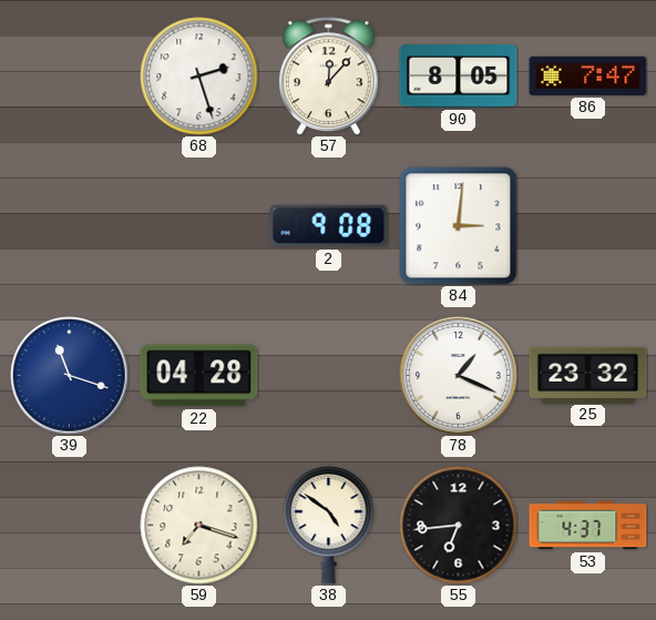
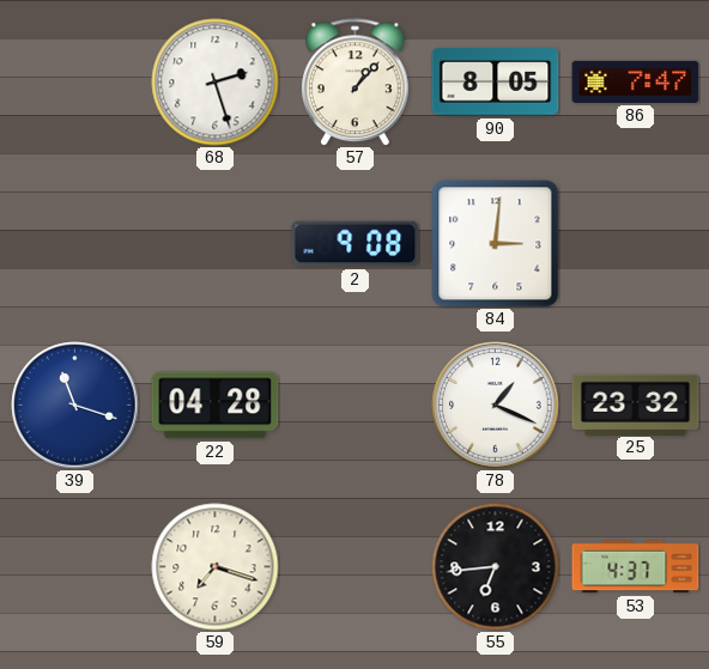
57: 12:07 -> 1:07
38: 4:51 -> none
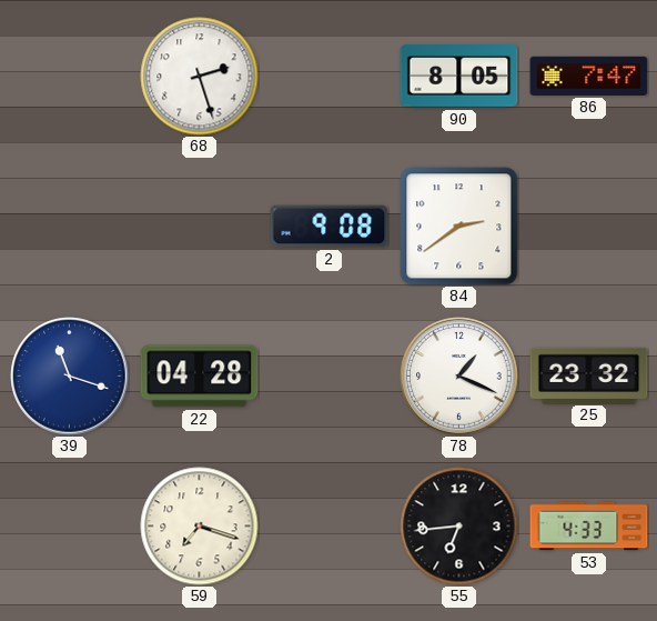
57: 1:07 -> none
84: 3:01 -> 2:39
53: 4:37 -> 4:33
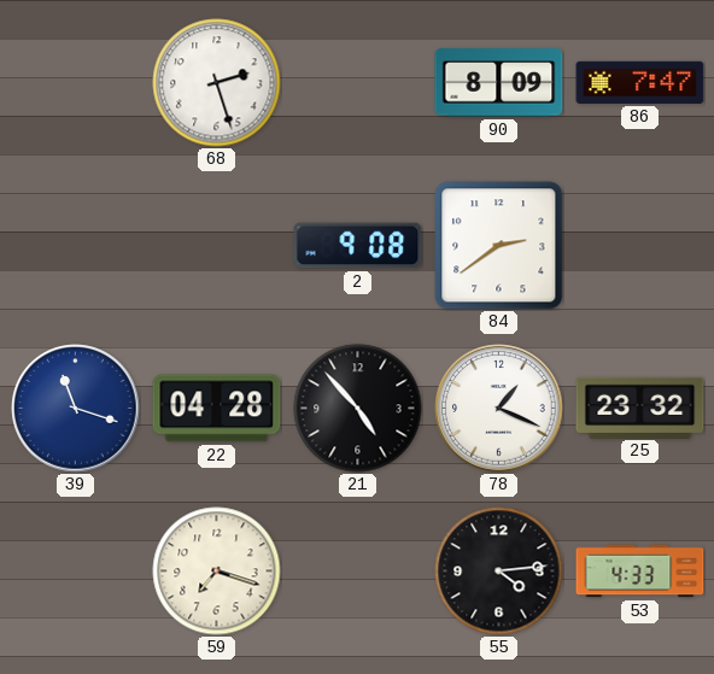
90: 8:05 -> 8:09
21: none -> 4:53
55: 6:44 -> 4:14
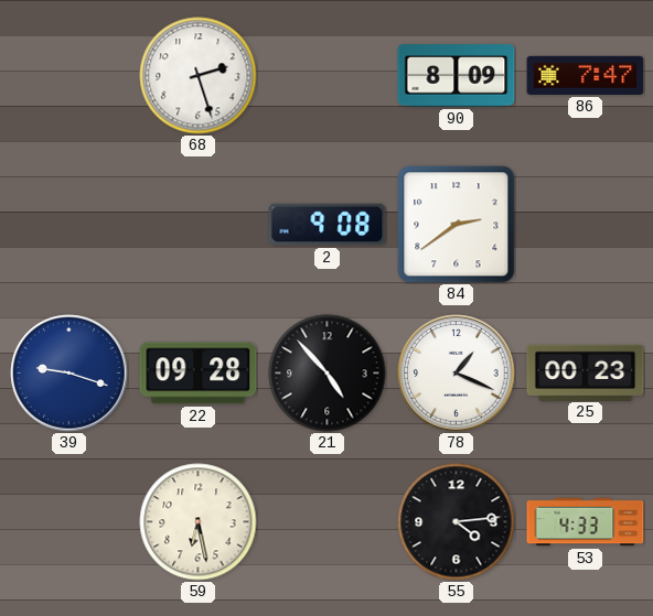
39: 11:18 -> 9:18
22: 04:28 -> 09:28
25: 23:32 -> 00:23
59: 7:18 -> 6:28
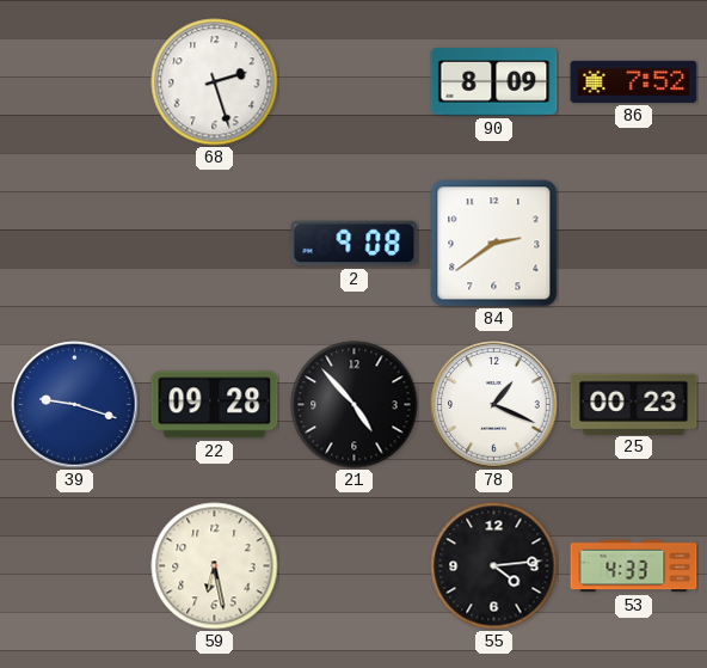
86: 7:47 -> 7:52
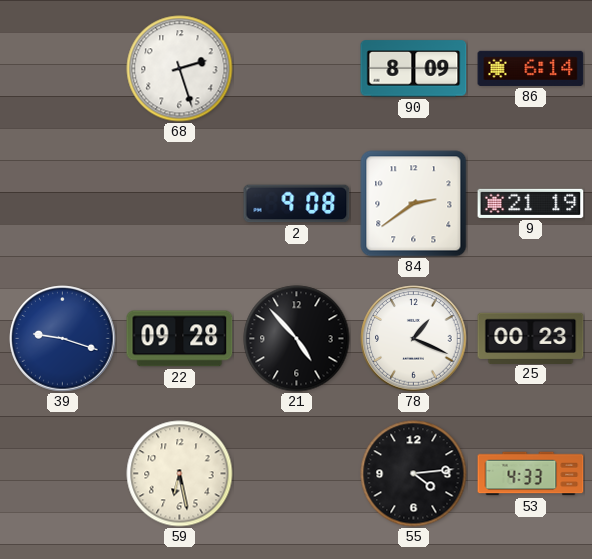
86: 7:52 -> 6:14
9: none -> 21:19
